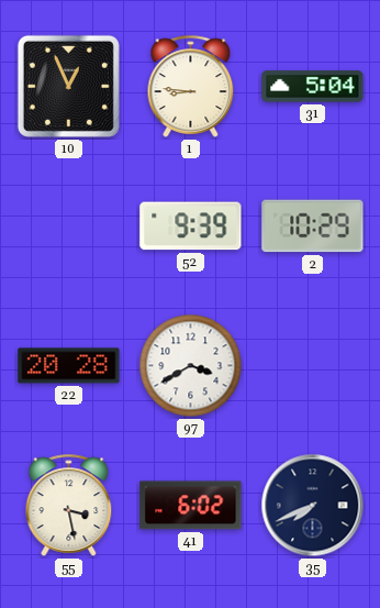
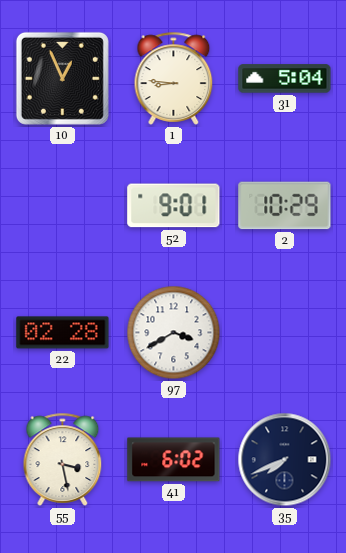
52: 9:39 -> 9:01
22: 20:28 -> 02:28
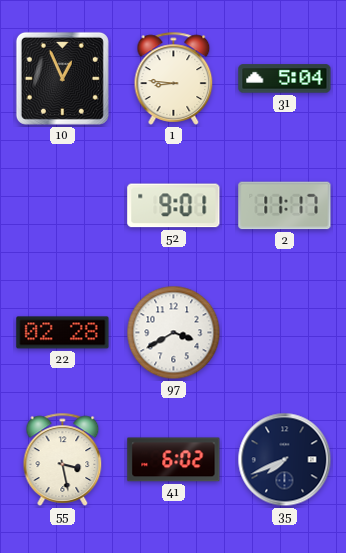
2: 10:29 -> 11:17
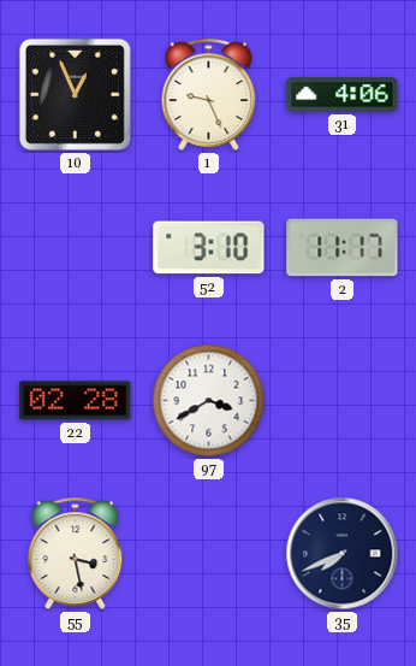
1: 8:46 -> 9:26
31: 5:04 -> 4:06
52: 9:01 -> 3:10
41: 6:02 -> none
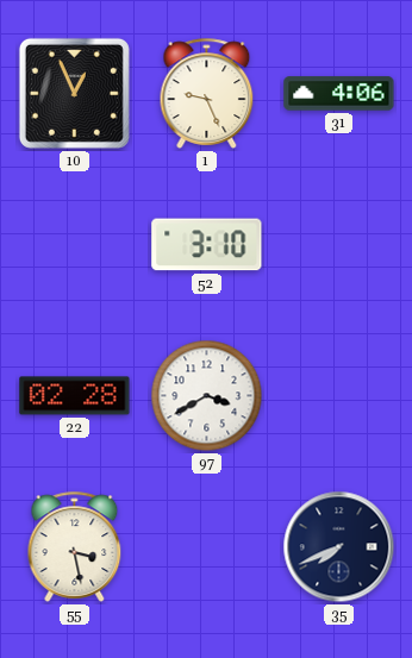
2: 11:17 -> none
